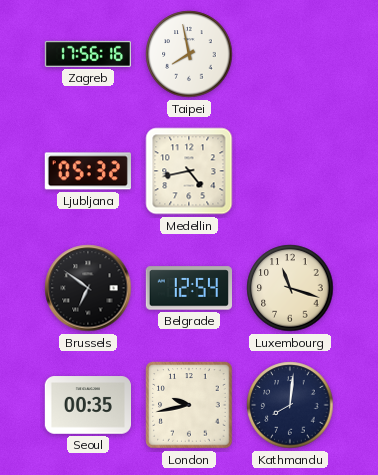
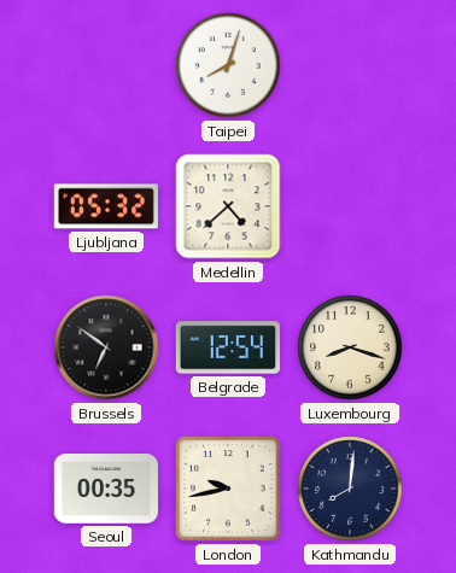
Zagreb: 17:56 -> none
Taipei: 7:58 -> 8:03
Medellin: 4:43 -> 4:38
Luxembourg: 11:18 -> 8:18
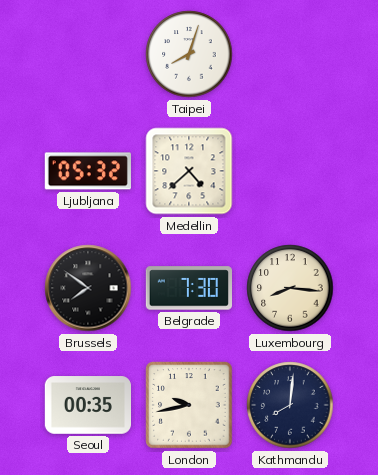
Brussels: 6:51 -> 7:51
Belgrade: 12:54 -> 7:30
Luxembourg: 8:18 -> 8:16
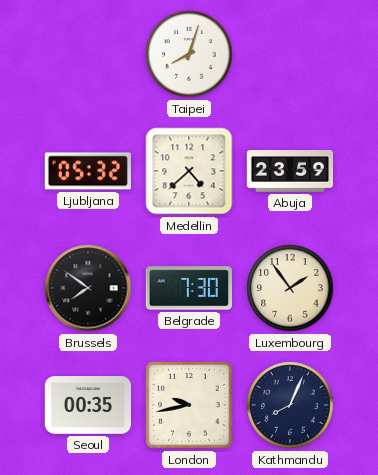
Abuja: none -> 23:59
Luxembourg: 8:16 -> 1:54
Kathmandu: 8:01 -> 8:04
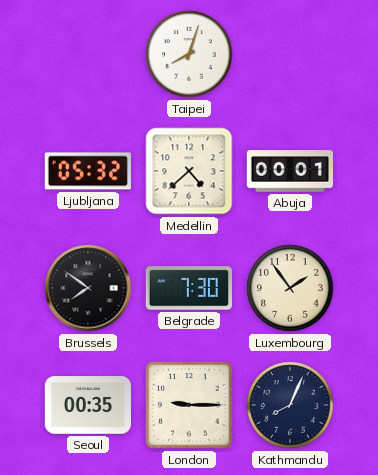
Abuja: 23:59 -> 00:01
London: 9:43 -> 9:15
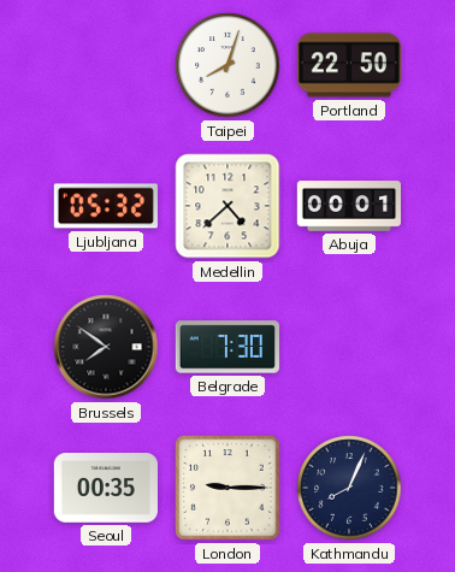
Portland: none -> 22:50
Luxembourg: 1:54 -> none
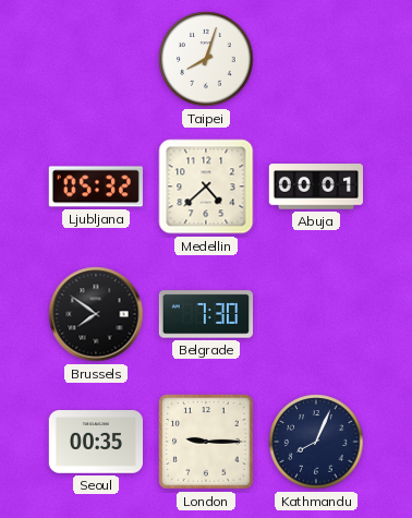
Portland: 22:50 -> none
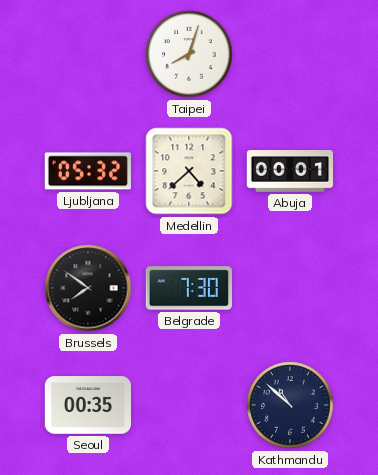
London: 9:15 -> none
Kathmandu: 8:04 -> 10:52
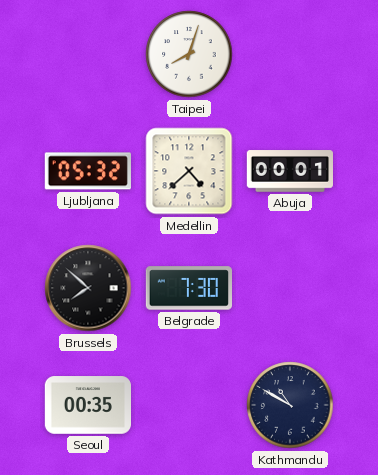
Brussels: 7:51 -> 7:52
Kathmandu: 10:52 -> 10:50
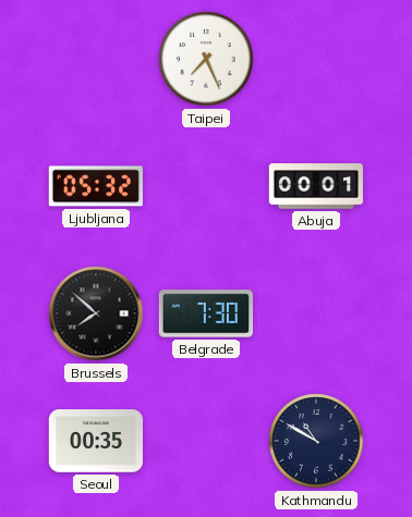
Taipei: 8:03 -> 7:26
Medellin: 4:38 -> none
